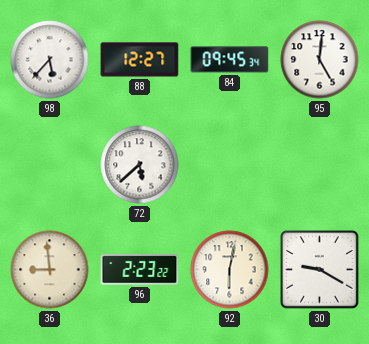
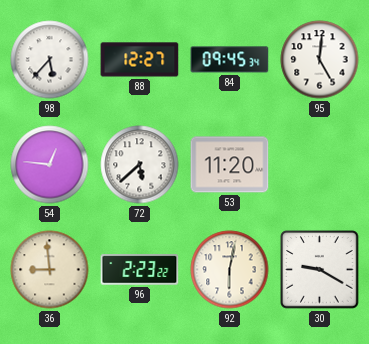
54: none -> 12:46
53: none -> 11:20
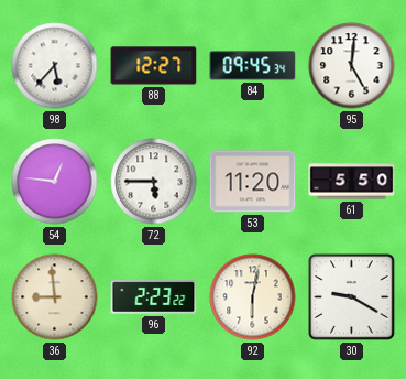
72: 5:38 -> 5:45
61: none -> 5:50
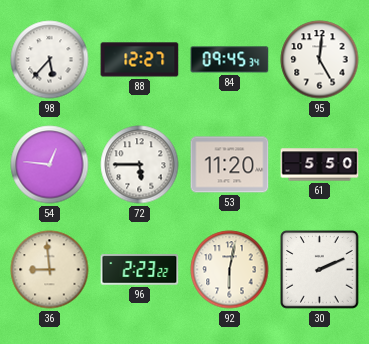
30: 9:20 -> 2:11
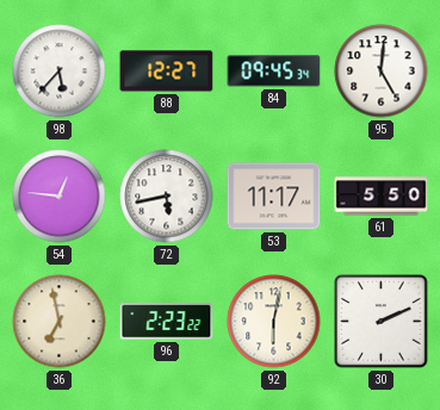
72: 5:45 -> 5:43
53: 11:20 -> 11:17
36: 8:59 -> 6:58
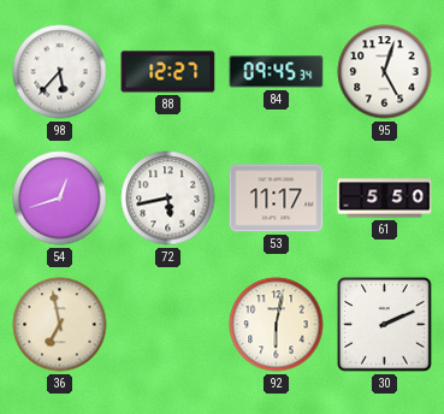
95: 5:01 -> 5:03
54: 12:46 -> 12:42
96: 2:23 -> none
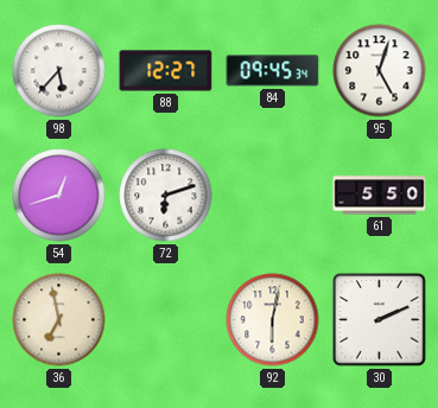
72: 5:43 -> 6:12
53: 11:17 -> none
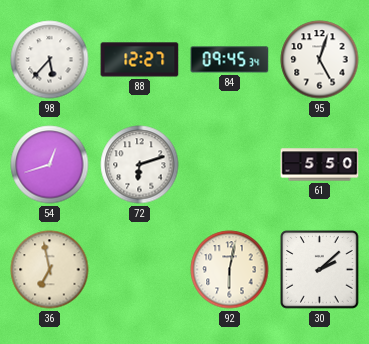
30: 2:11 -> 2:08
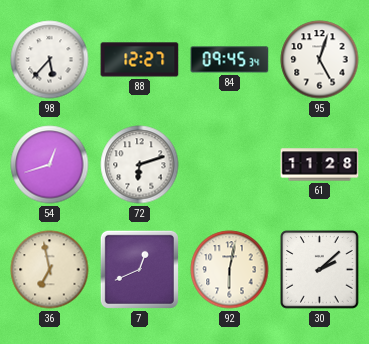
61: 5:50 -> 11:28
7: none -> 12:41
